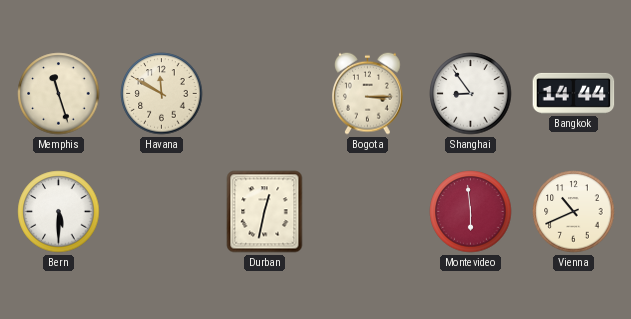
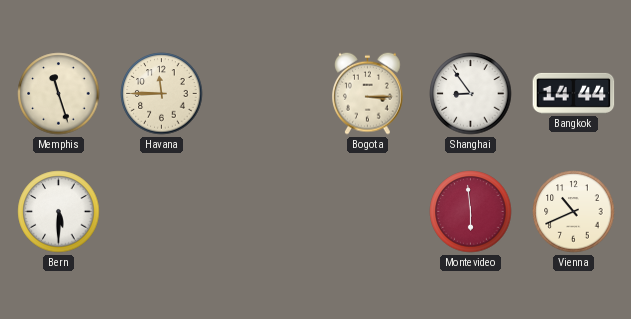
Havana: 11:50 -> 11:45
Durban: 12:32 -> none
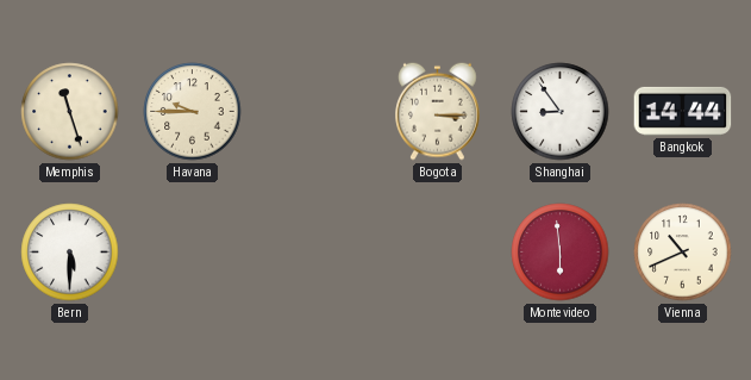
Havana: 11:45 -> 9:45
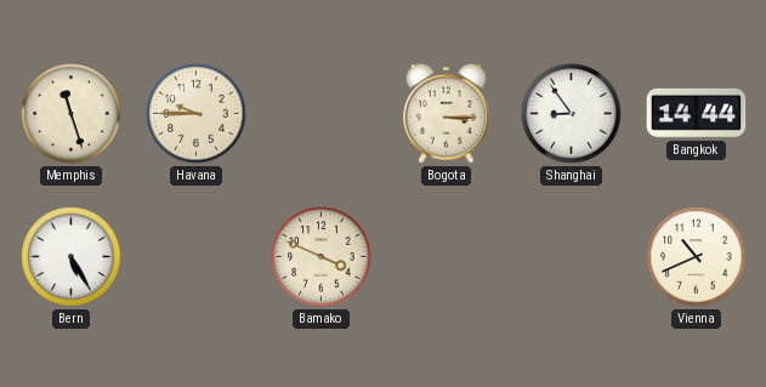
Bern: 5:30 -> 5:25
Bamako: none -> 3:49
Montevideo: 5:59 -> none
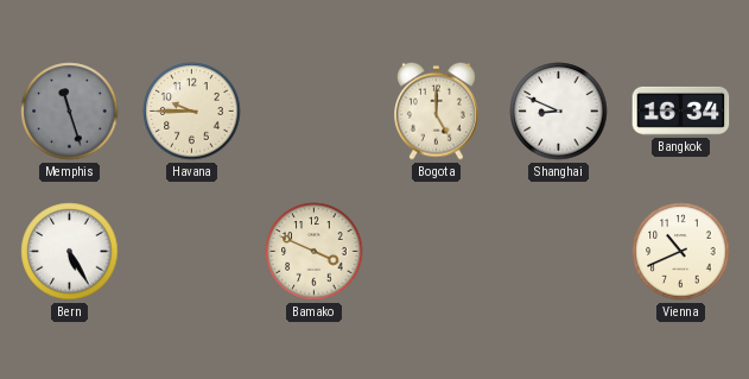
Memphis dial: cream -> grey
Bogota: 3:15 -> 5:00
Shanghai: 8:54 -> 8:49
Bangkok: 14:44 -> 16:34
